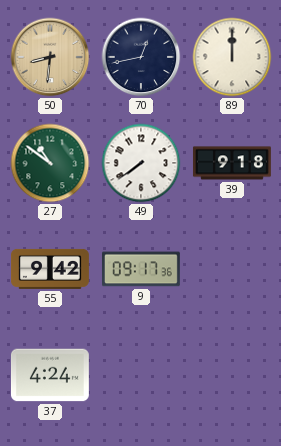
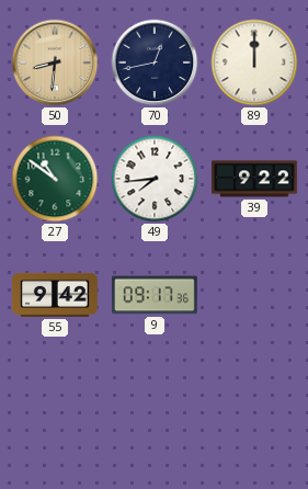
49: 7:39 -> 7:44
39: 9:18 -> 9:22
37: 4:24 -> none
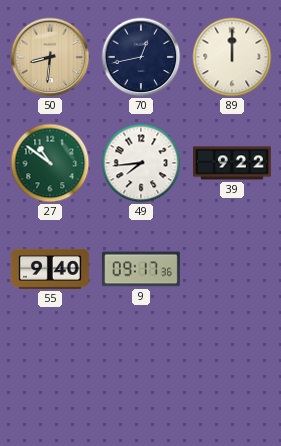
55: 9:42 -> 9:40
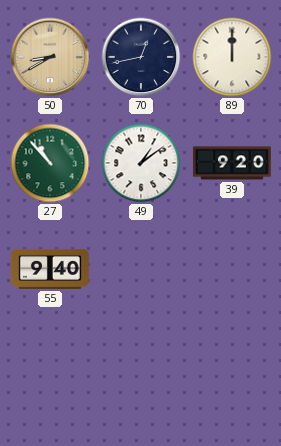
50: 8:31 -> 8:40
27: 10:51 -> 10:53
49: 7:44 -> 1:09
39: 9:22 -> 9:20
9: 09:17 -> none
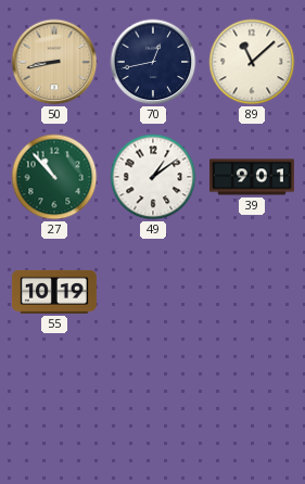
50: 8:40 -> 8:43
89: 12:00 -> 11:08
39: 9:20 -> 9:01
55: 9:40 -> 10:19
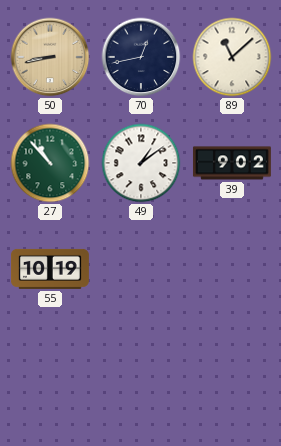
39: 9:01 -> 9:02
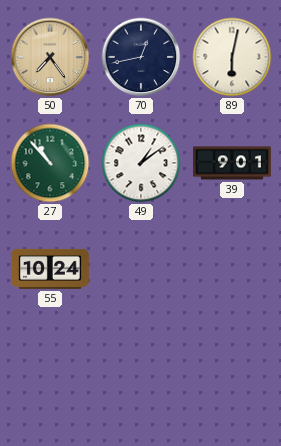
50: 8:43 -> 7:24
89: 11:08 -> 6:02
39: 9:02 -> 9:01
55: 10:19 -> 10:24
